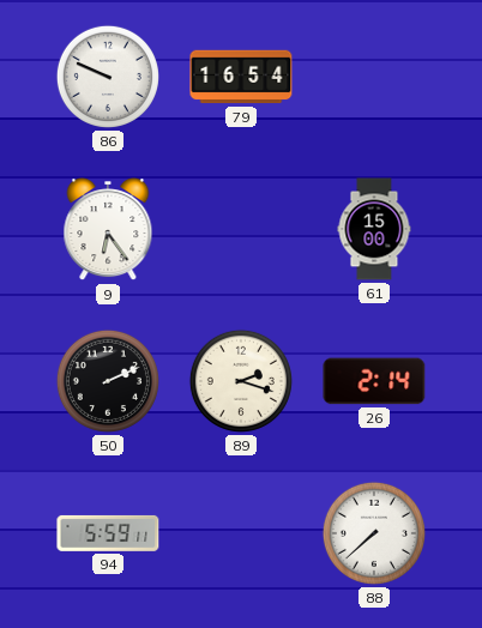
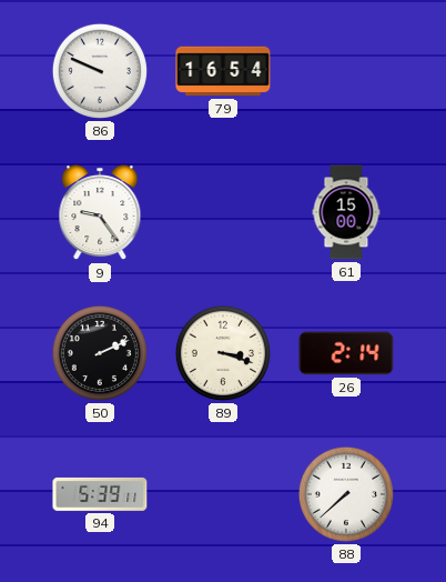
9: 6:24 -> 9:24
89: 2:18 -> 3:18
94: 5:59 -> 5:39
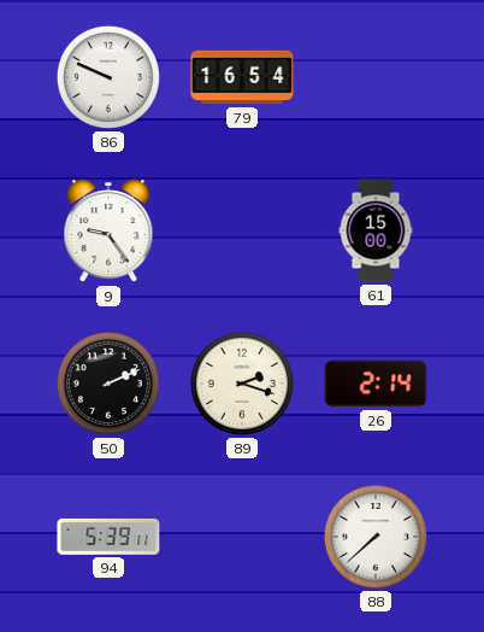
89: 3:18 -> 2:18
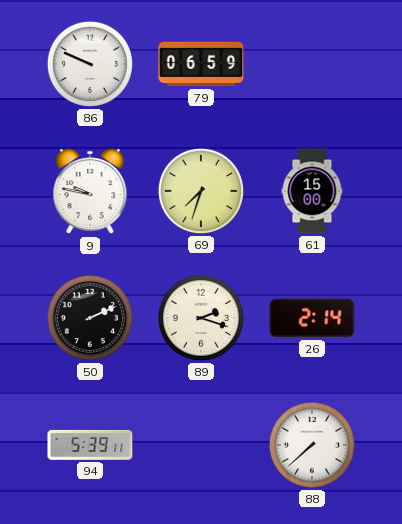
79: 16:54 -> 06:59
9: 9:24 -> 9:47
69: none -> 7:33
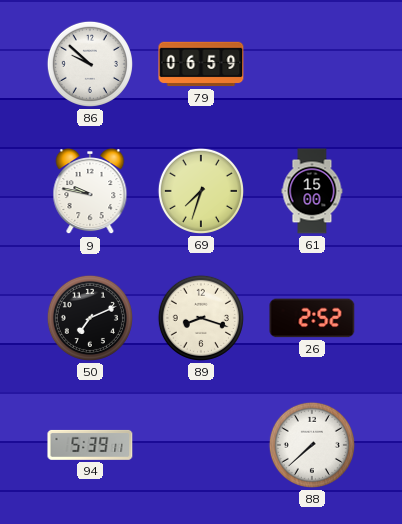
86: 9:49 -> 9:52
50: 2:11 -> 7:11
89: 2:18 -> 8:18
26: 2:14 -> 2:52
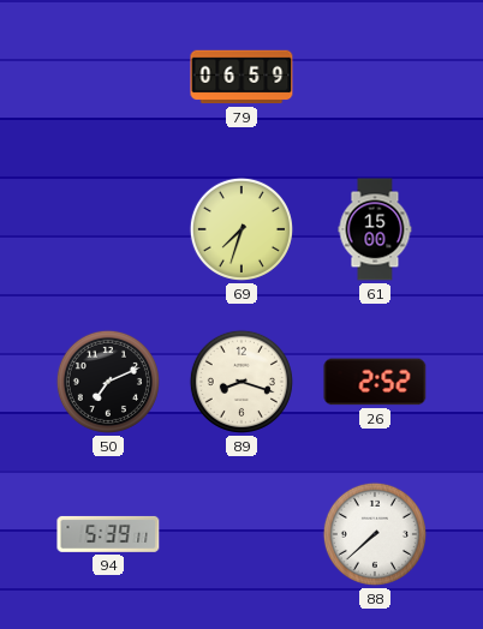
86: 9:52 -> none
9: 9:47 -> none
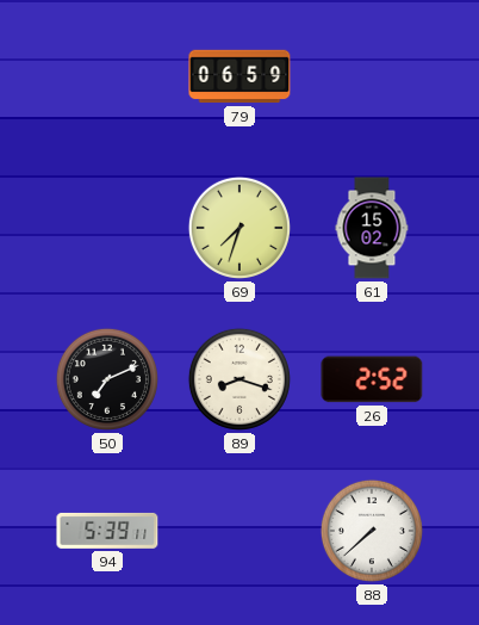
61: 15:00 -> 15:02
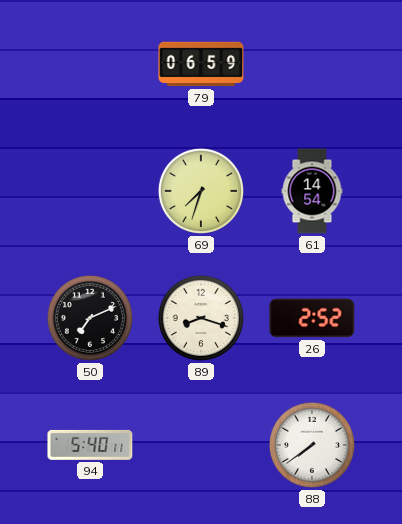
61: 15:02 -> 14:54
94: 5:39 -> 5:40
88: 7:38 -> 7:39
